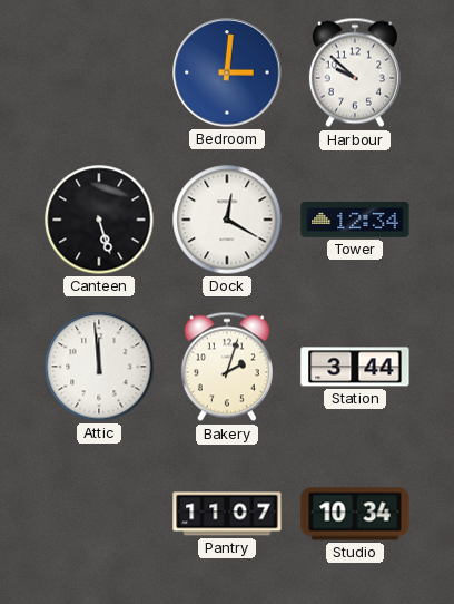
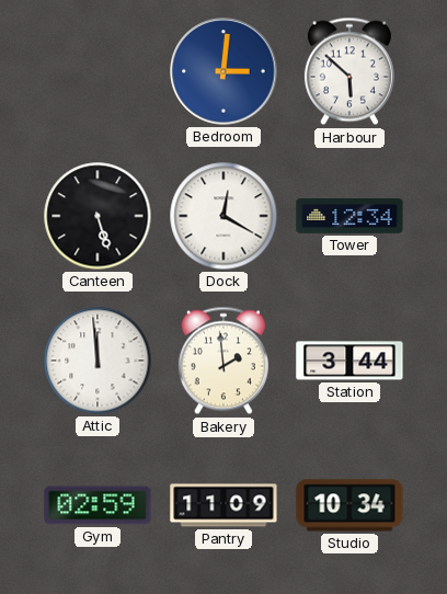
Harbour: 9:52 -> 5:52
Bakery: 2:03 -> 1:59
Gym: none -> 02:59
Pantry: 11:07 -> 11:09
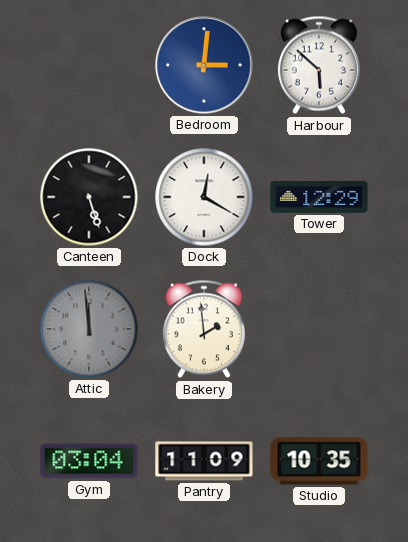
Tower: 12:34 -> 12:29
Attic dial: white -> grey
Station: 3:44 -> none
Gym: 02:59 -> 03:04
Studio: 10:34 -> 10:35
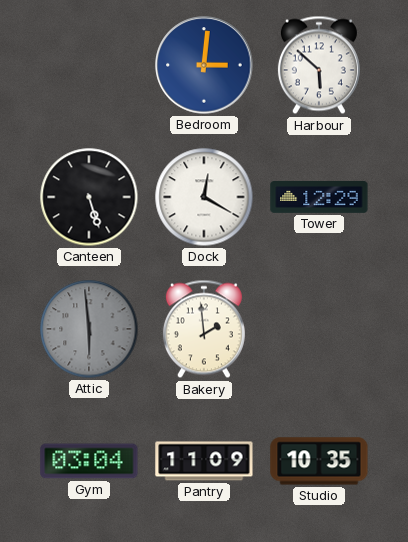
Attic: 11:59 -> 5:59
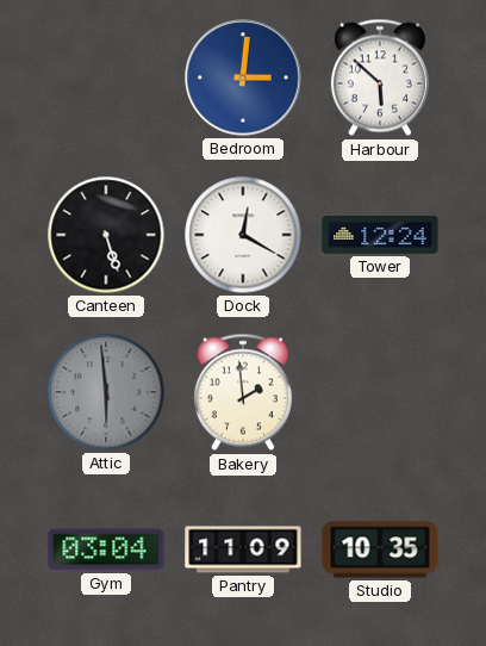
Tower: 12:29 -> 12:24
